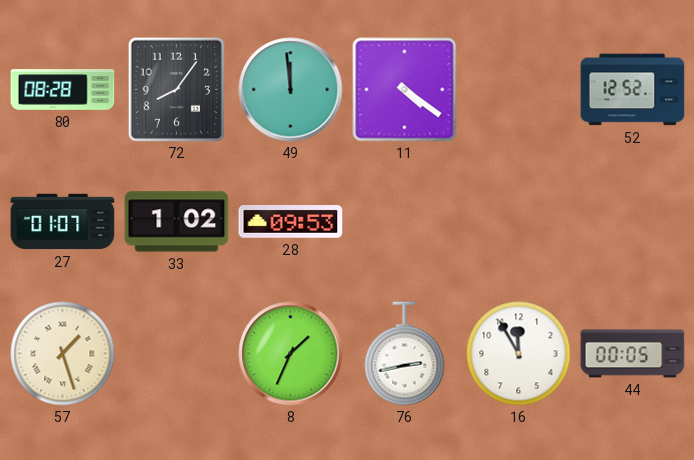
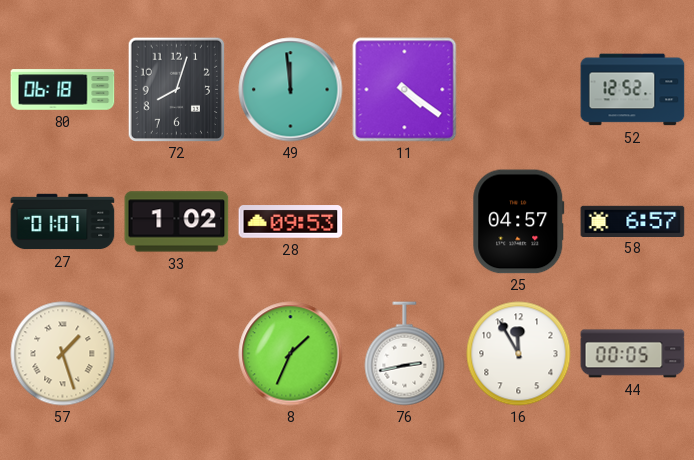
80: 08:28 -> 06:18
72: 8:06 -> 8:03
25: none -> 04:57
58: none -> 6:57
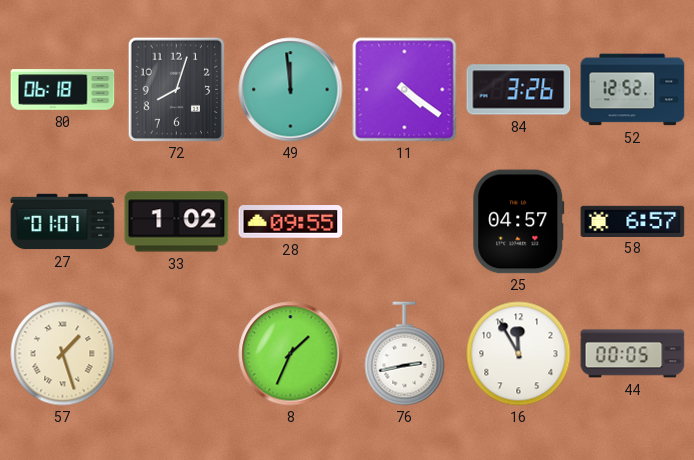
84: none -> 3:26
28: 09:53 -> 09:55
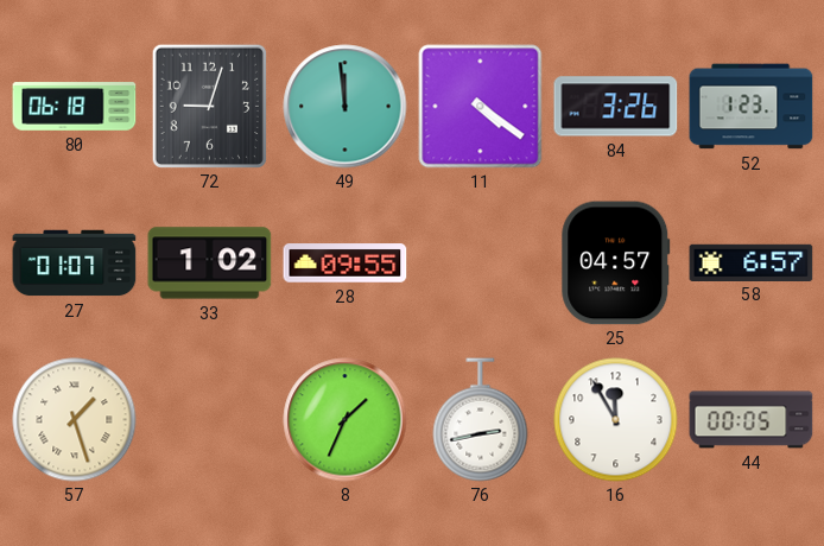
72: 8:03 -> 9:03
52: 12:52 -> 1:23
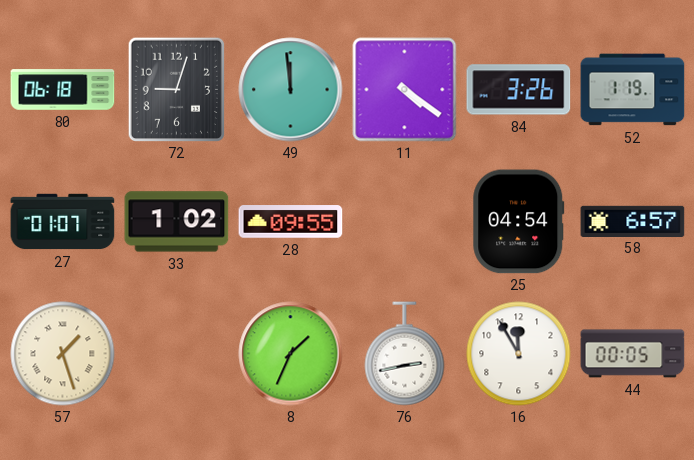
52: 1:23 -> 1:19
25: 04:57 -> 04:54
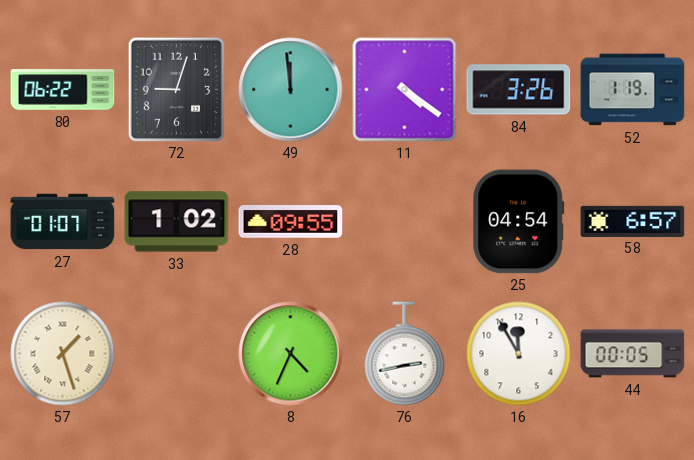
80: 06:18 -> 06:22
8: 1:34 -> 4:34
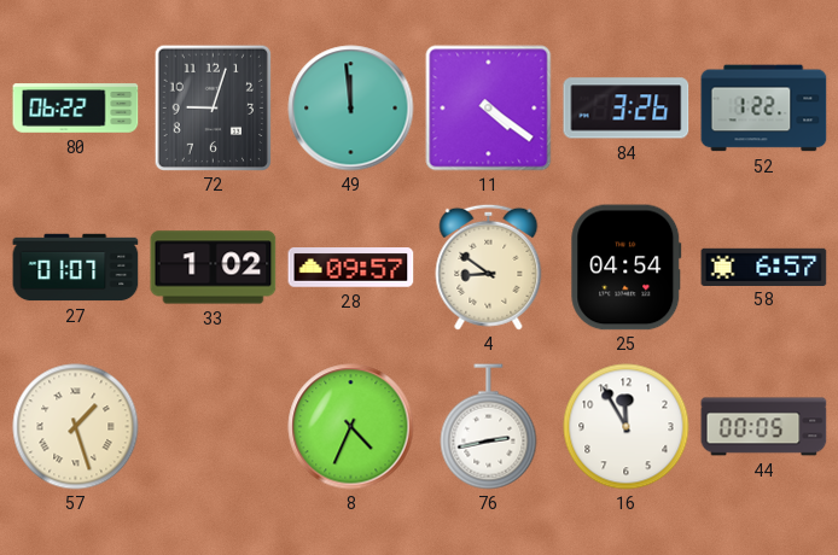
52: 1:19 -> 1:22
28: 09:55 -> 09:57
4: none -> 8:51
